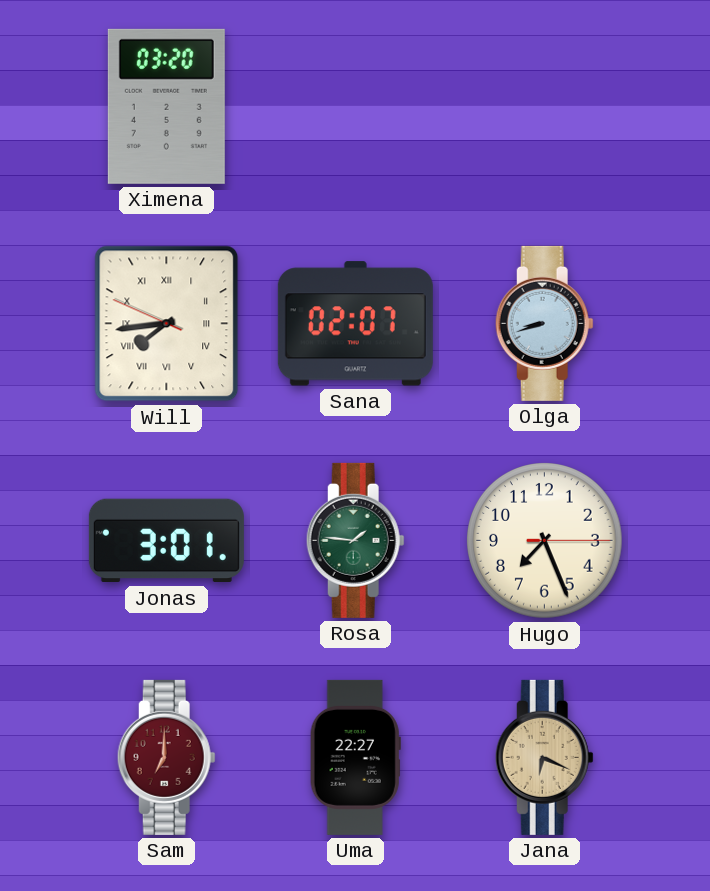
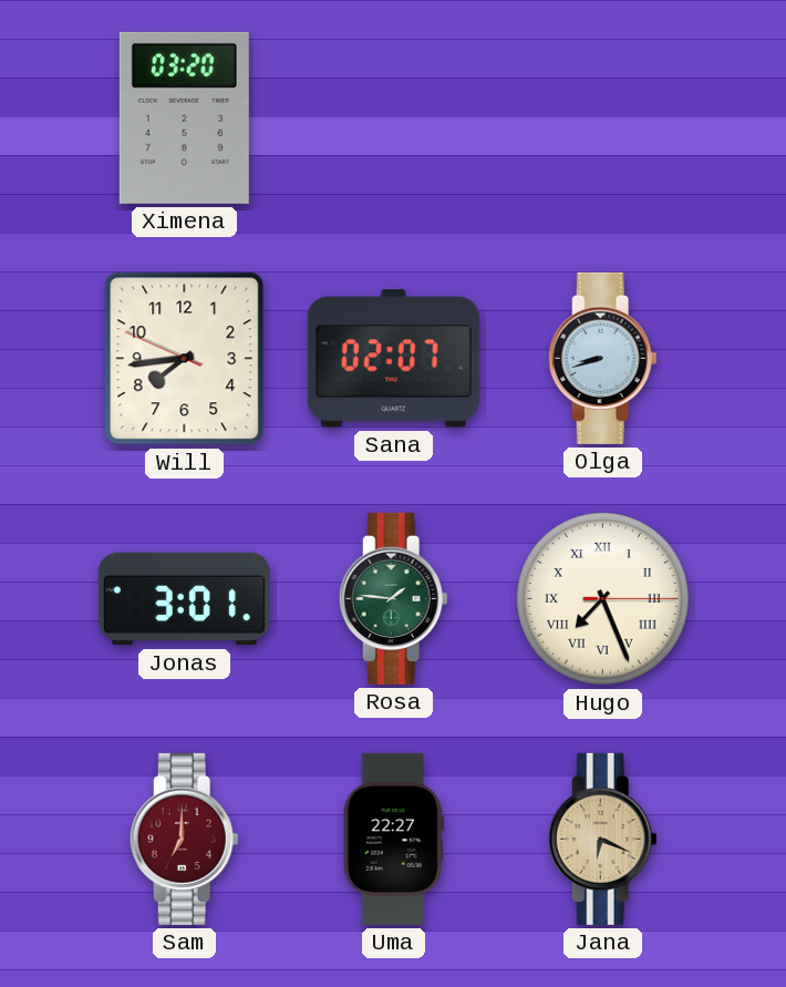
Will numerals: Roman -> Arabic
Hugo numerals: Arabic -> Roman
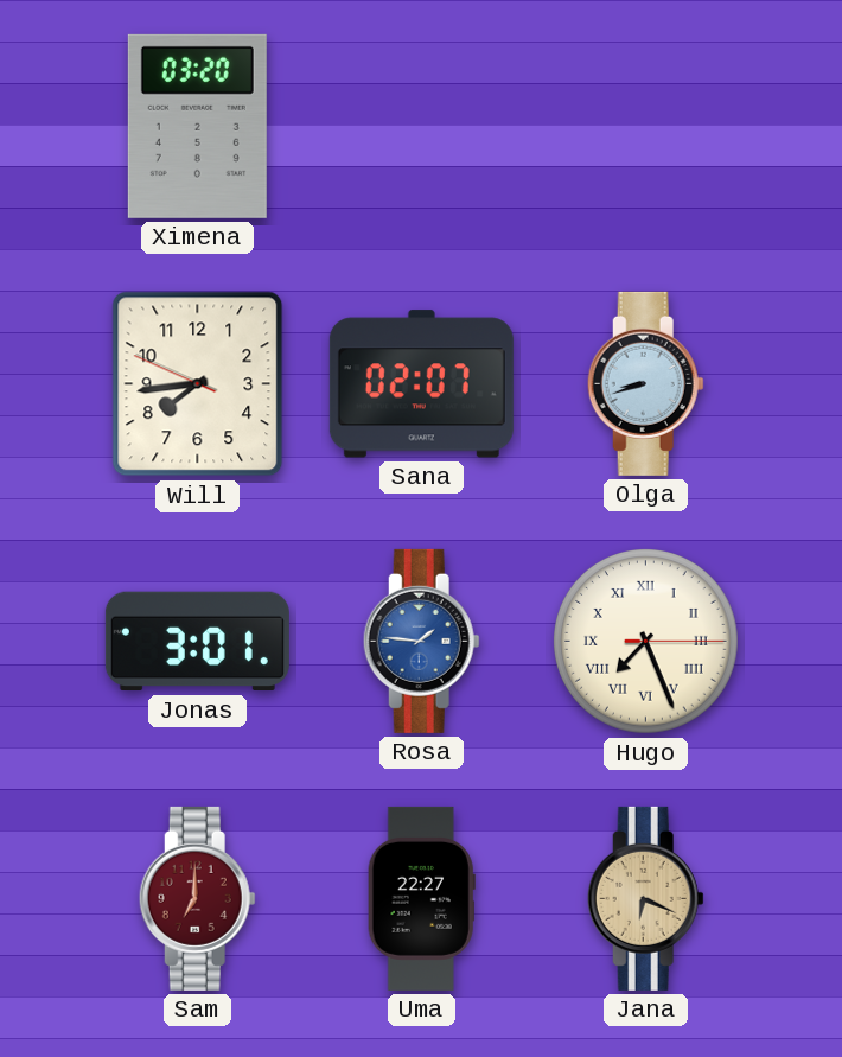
Rosa dial: green -> blue
